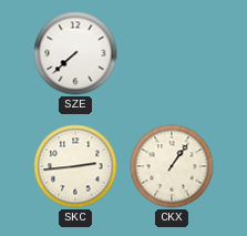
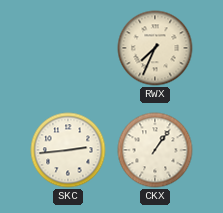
SZE: 7:38 -> none
RWX: none -> 7:34
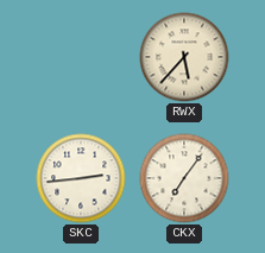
RWX: 7:34 -> 5:37
CKX: 1:06 -> 7:06
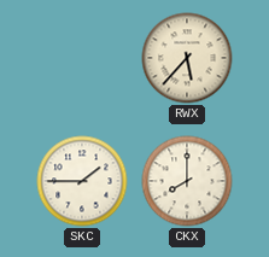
SKC: 2:44 -> 1:45
CKX: 7:06 -> 8:00
